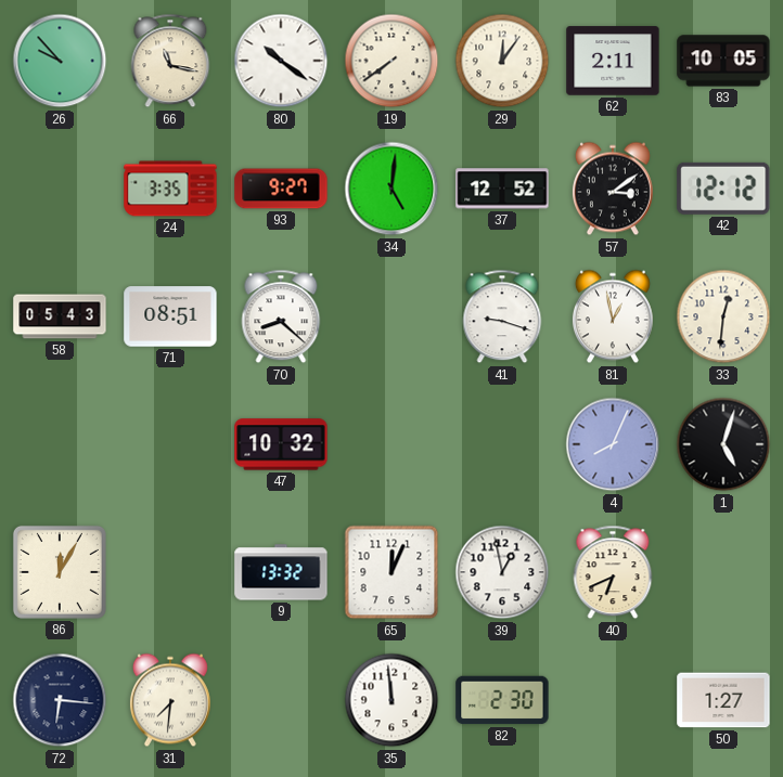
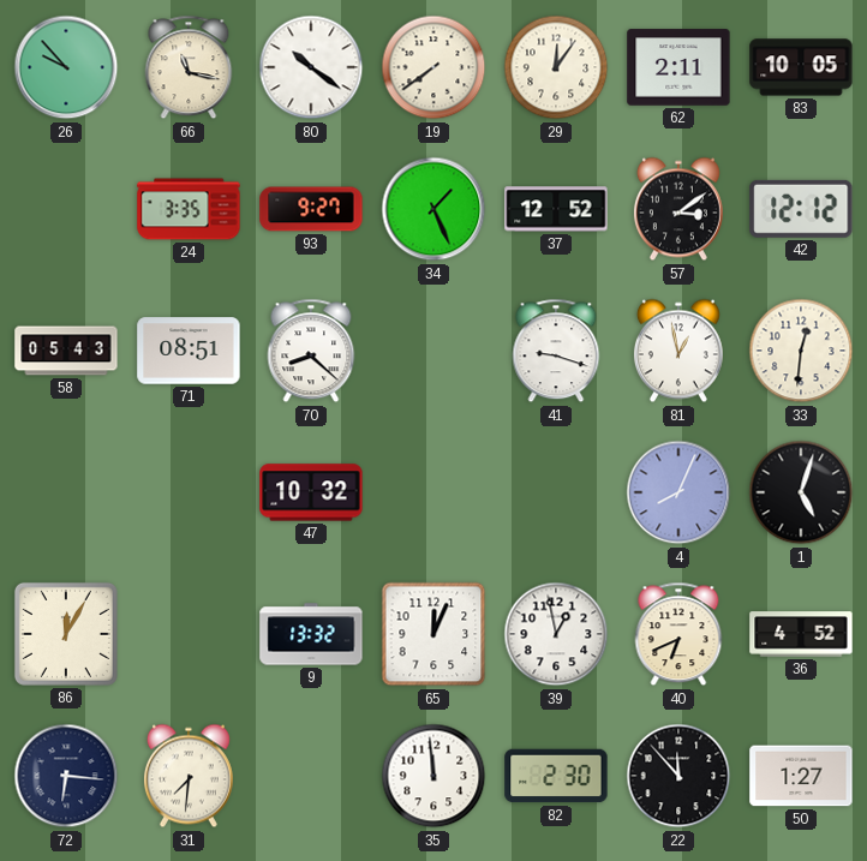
34: 5:01 -> 1:26
36: none -> 4:52
22: none -> 11:53
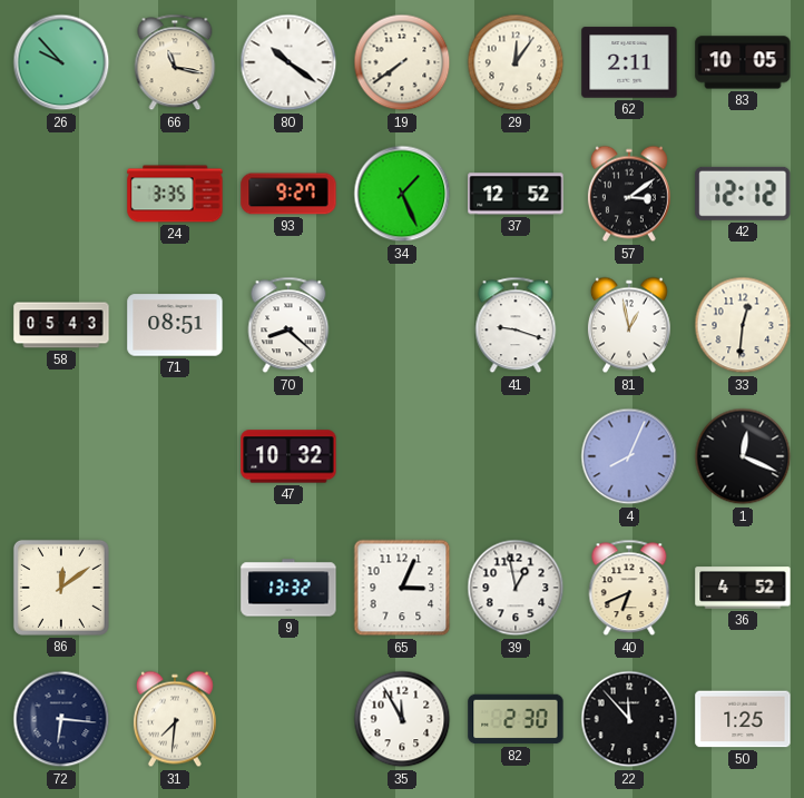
1: 5:03 -> 12:19
86: 12:05 -> 12:09
65: 12:04 -> 3:04
35: 11:59 -> 11:55
50: 1:27 -> 1:25
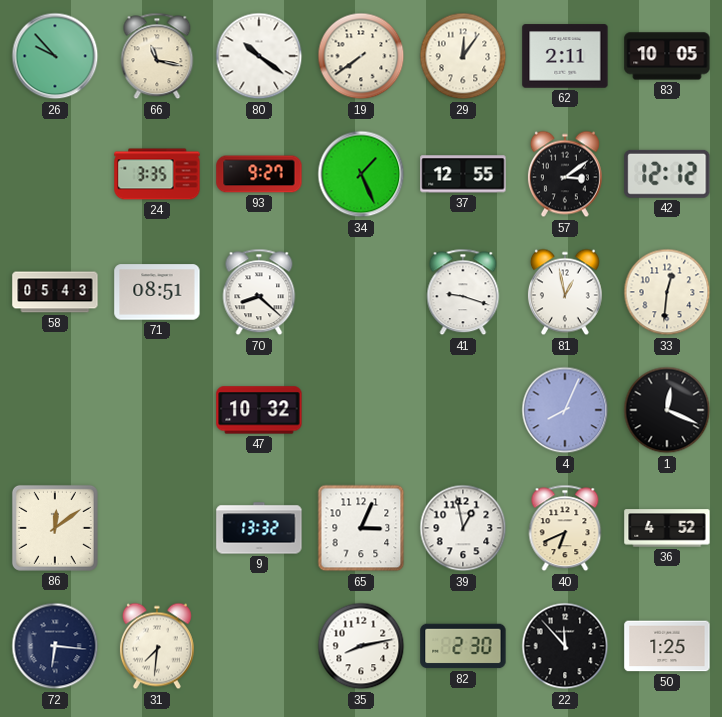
37: 12:52 -> 12:55
35: 11:55 -> 8:13
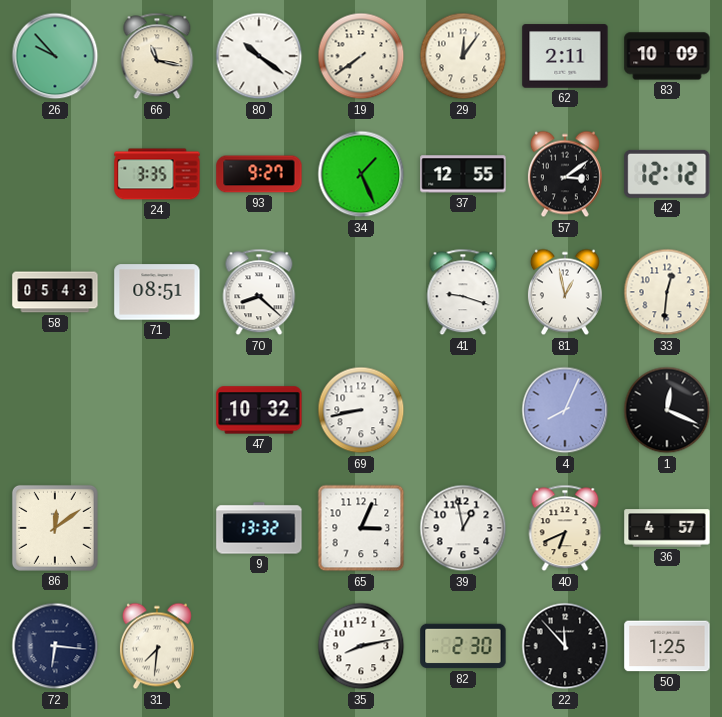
83: 10:05 -> 10:09
69: none -> 8:43
36: 4:52 -> 4:57
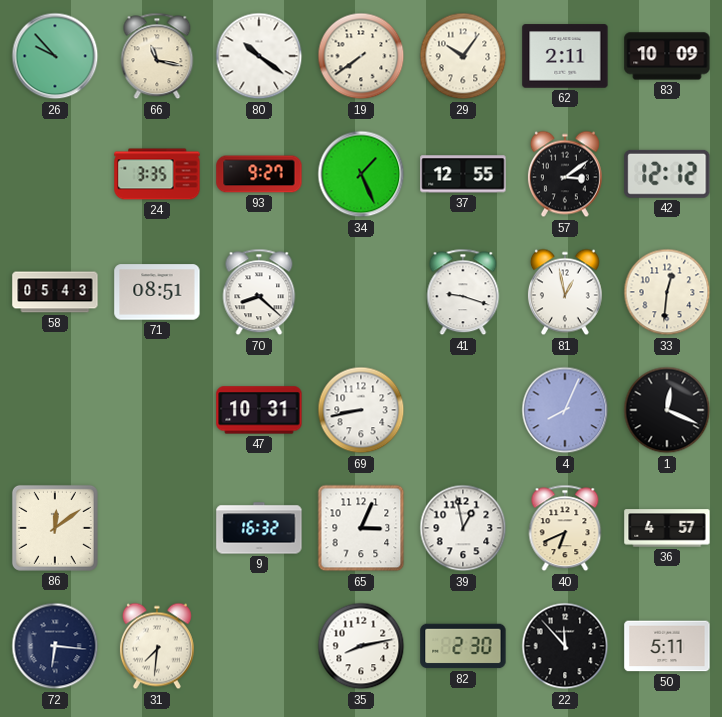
29: 12:06 -> 10:06
47: 10:32 -> 10:31
9: 13:32 -> 16:32
50: 1:25 -> 5:11
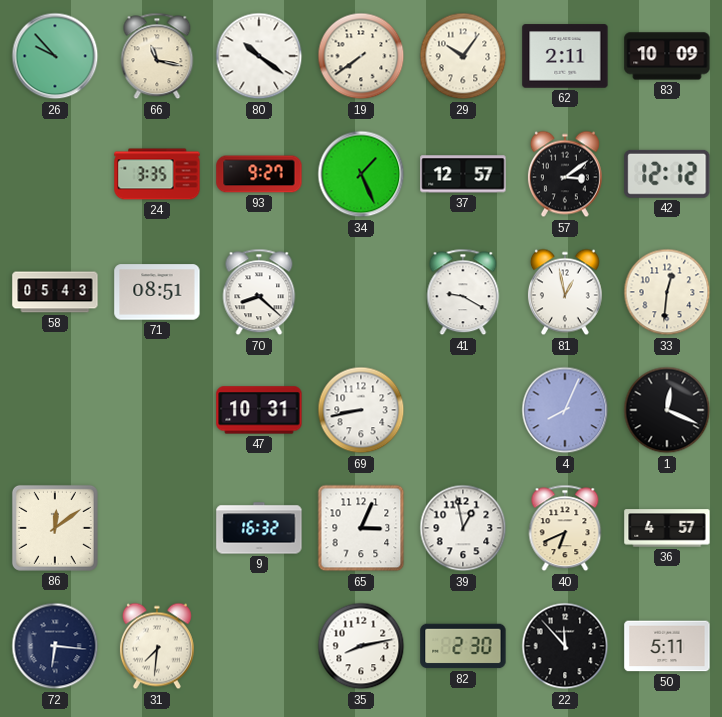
37: 12:55 -> 12:57
41: 9:18 -> 9:20
